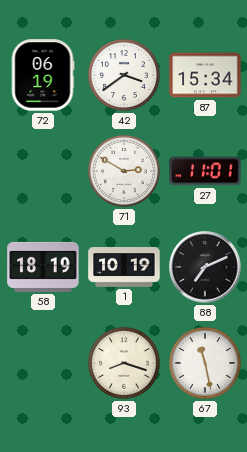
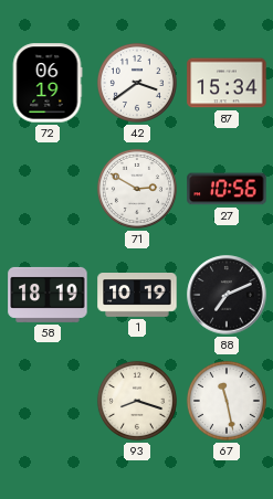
27: 11:01 -> 10:56
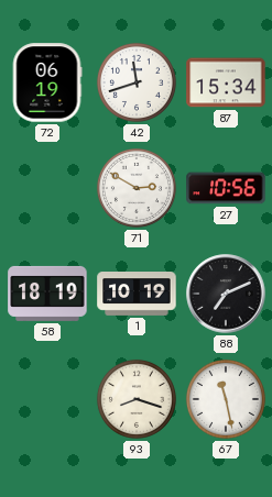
42: 3:39 -> 11:42
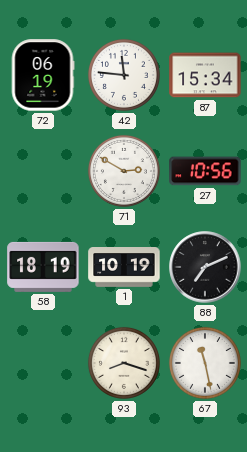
42: 11:42 -> 11:46
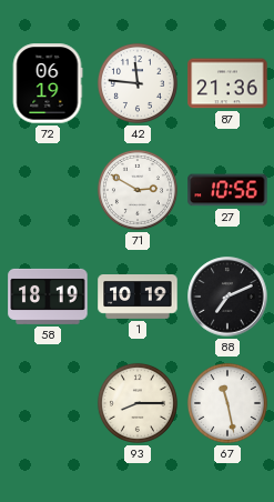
87: 15:34 -> 21:36
93: 8:18 -> 8:15
